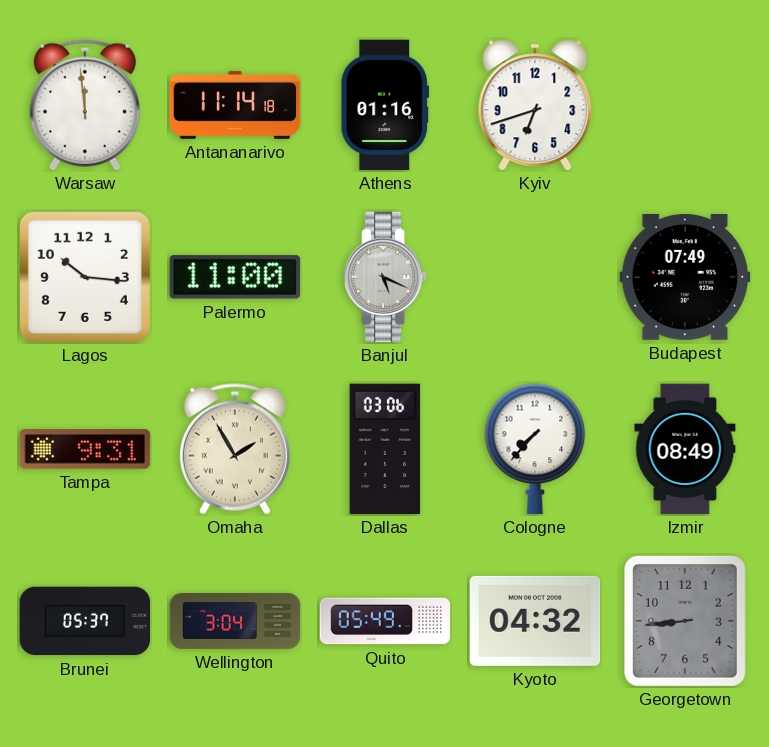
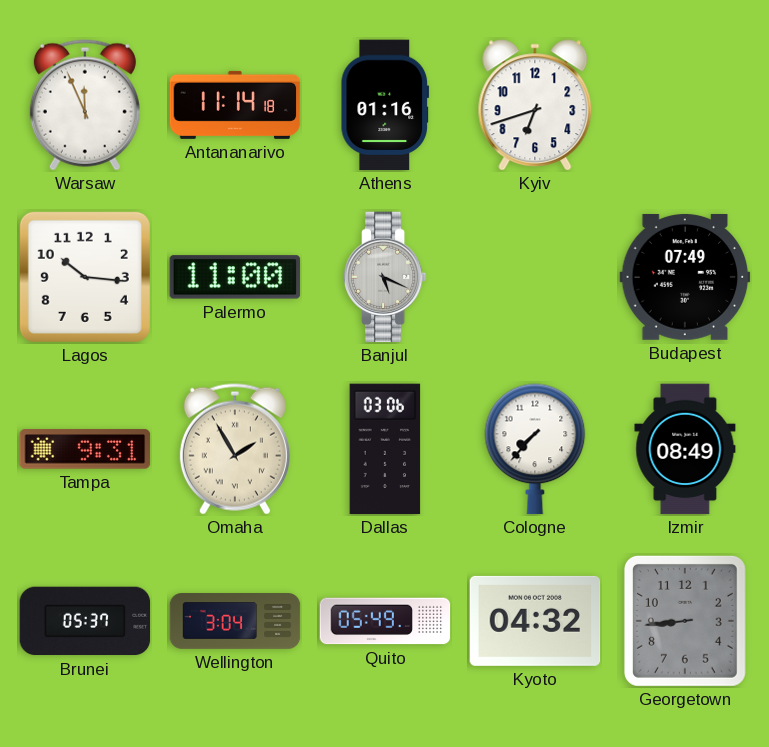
Warsaw: 11:59 -> 11:56
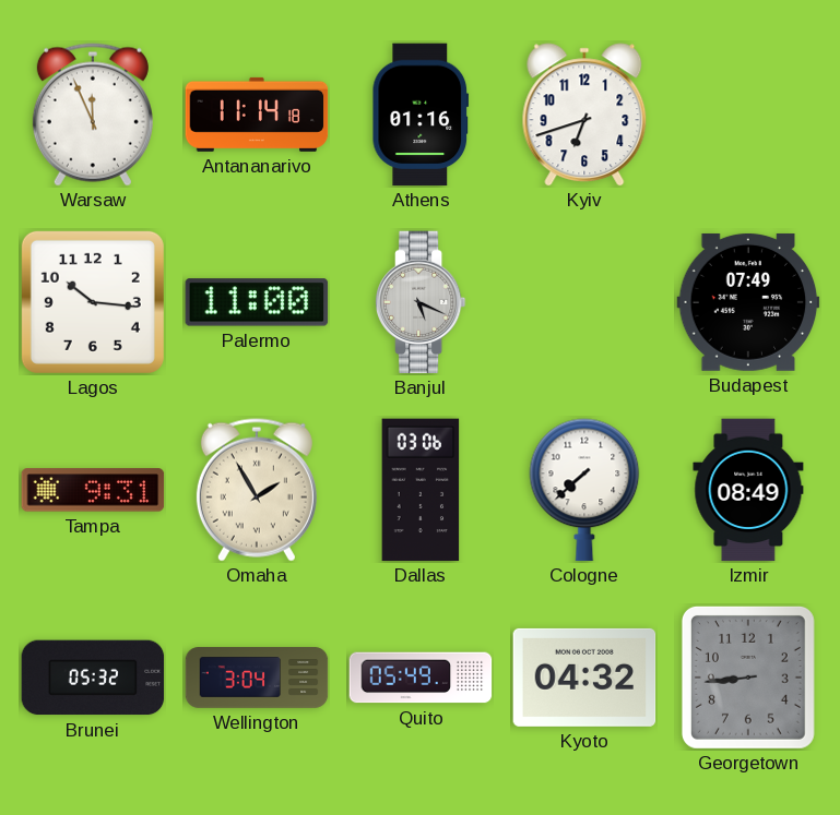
Cologne: 7:37 -> 7:38
Brunei: 05:37 -> 05:32
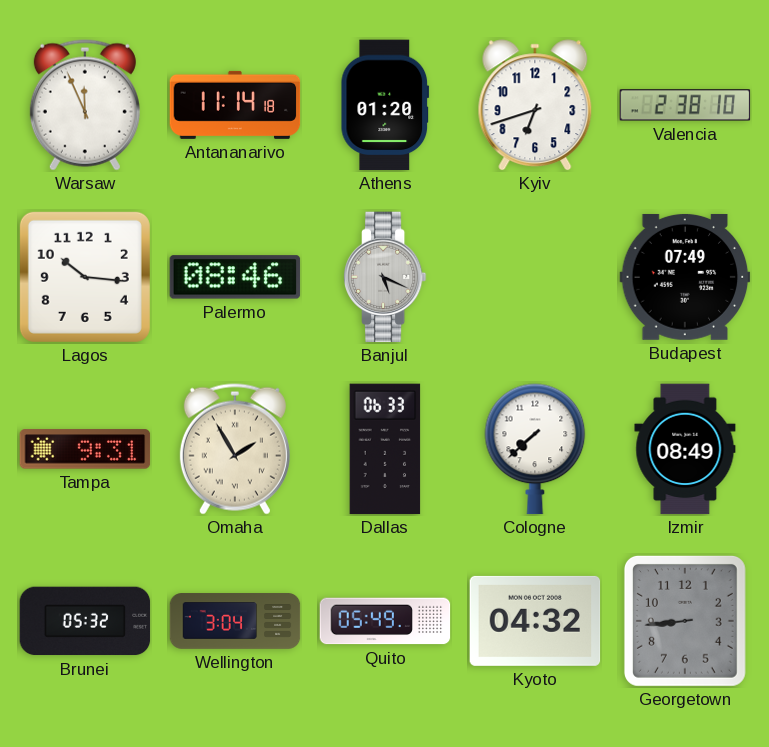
Athens: 01:16 -> 01:20
Valencia: none -> 2:38
Palermo: 11:00 -> 08:46
Dallas: 03:06 -> 06:33
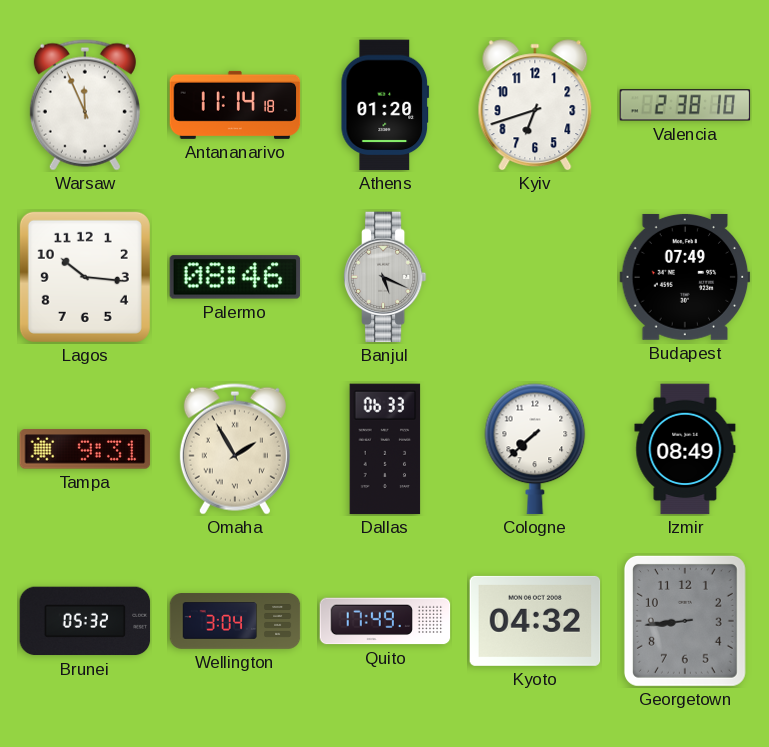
Quito: 05:49 -> 17:49
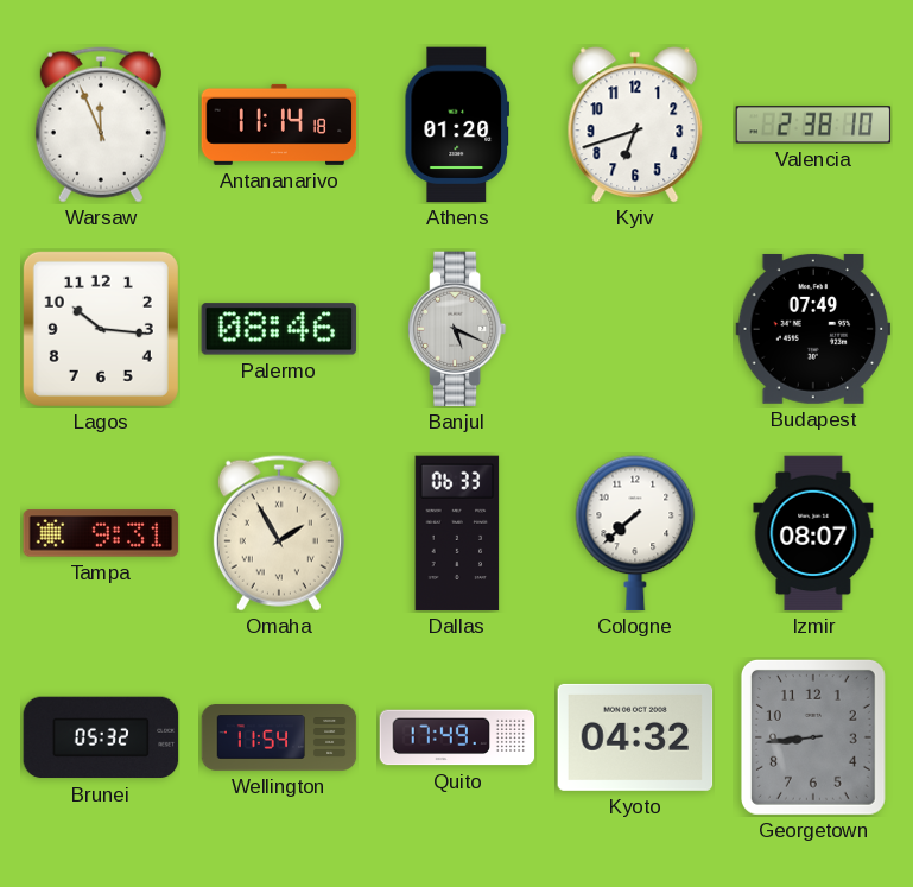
Izmir: 08:49 -> 08:07
Wellington: 3:04 -> 11:54
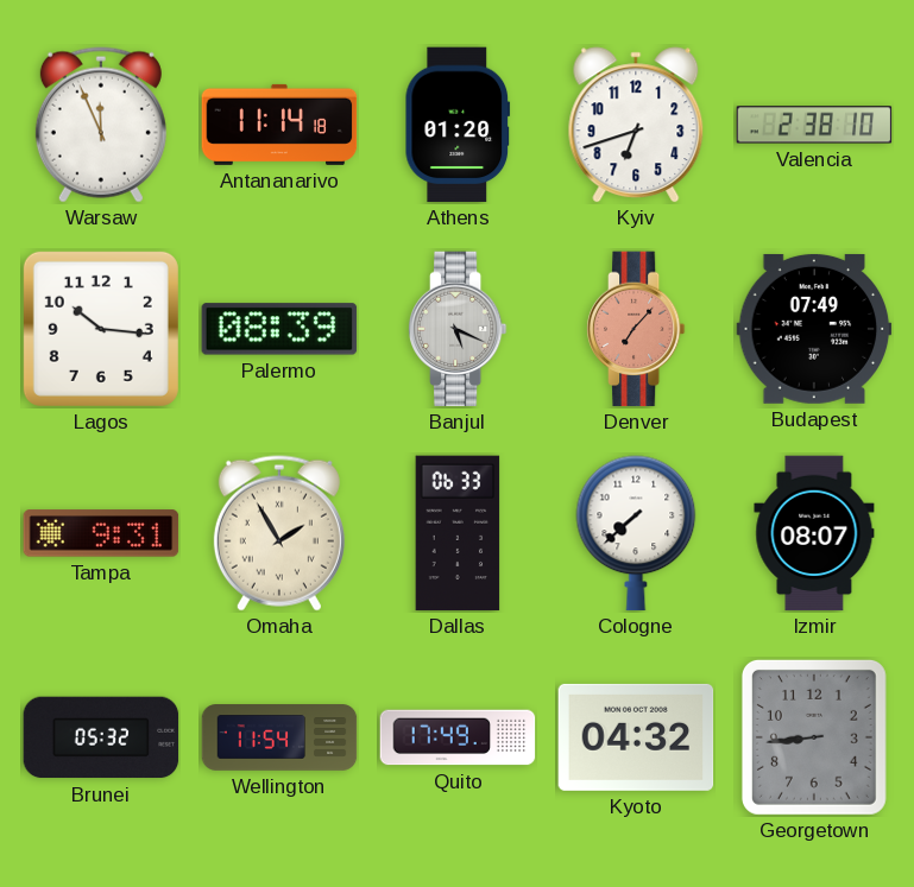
Palermo: 08:46 -> 08:39
Denver: none -> 7:07
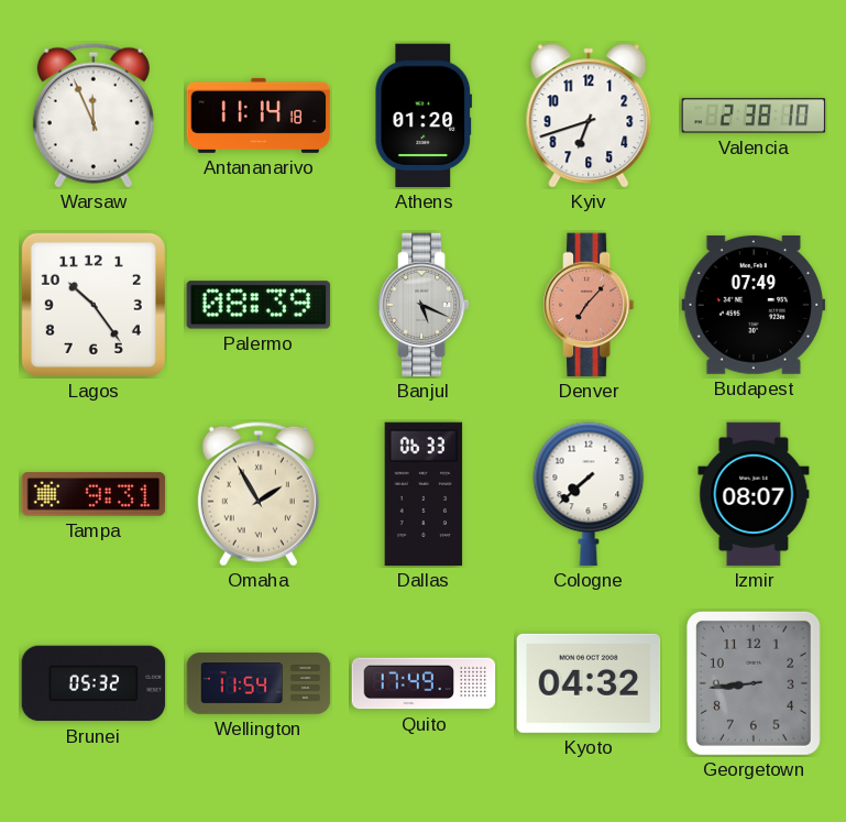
Lagos: 10:16 -> 10:24
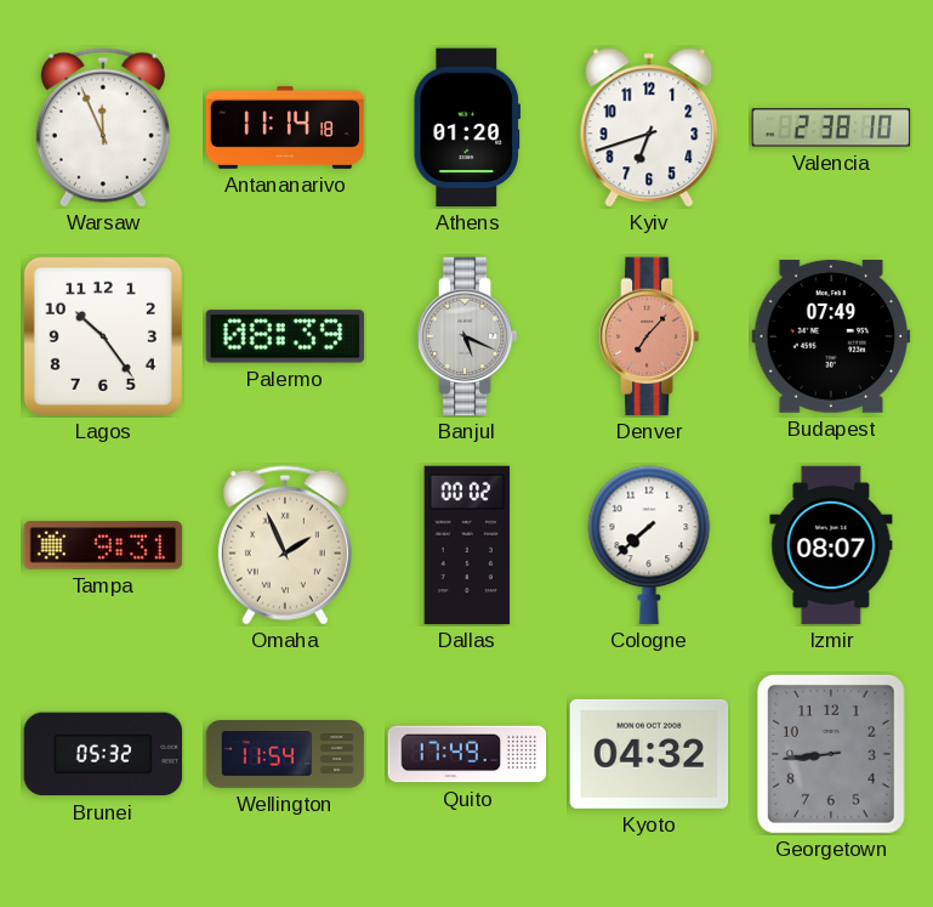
Omaha: 1:55 -> 1:56
Dallas: 06:33 -> 00:02
